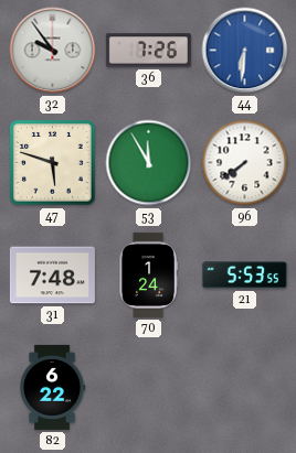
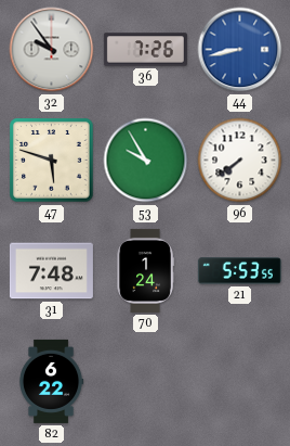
44: 6:31 -> 8:43
53: 11:55 -> 9:55
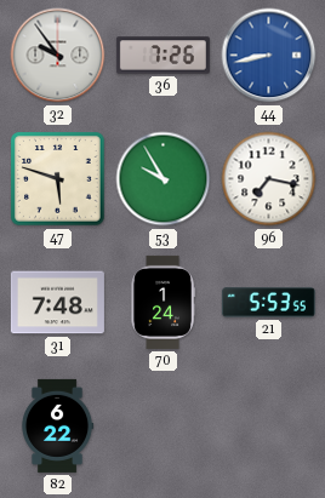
96: 7:39 -> 7:17
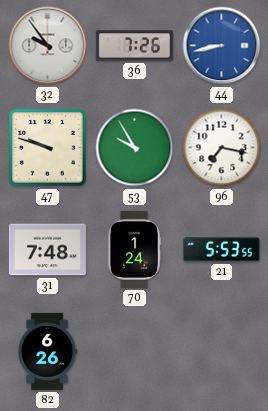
47: 5:48 -> 9:48
82: 6:22 -> 6:26
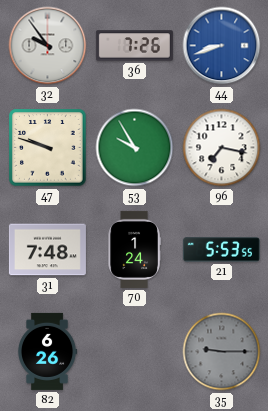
44: 8:43 -> 8:42
35: none -> 9:15
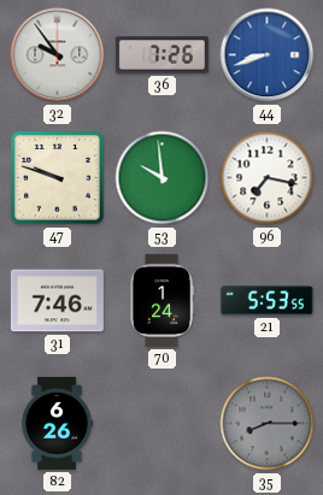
53: 9:55 -> 9:59
31: 7:48 -> 7:46
35: 9:15 -> 8:15
